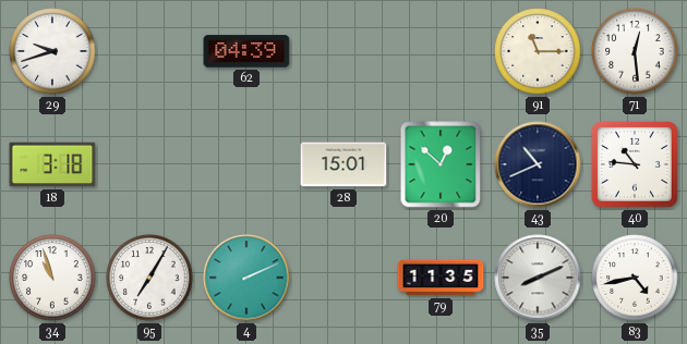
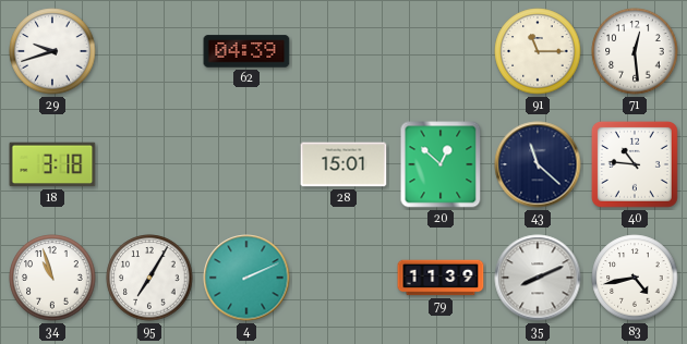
43: 10:41 -> 11:22
79: 11:35 -> 11:39
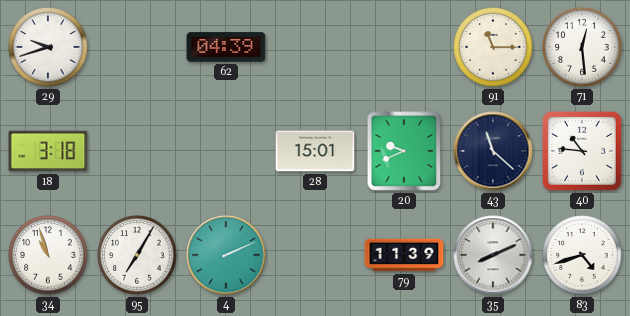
20: 12:52 -> 9:41
83: 4:43 -> 4:42
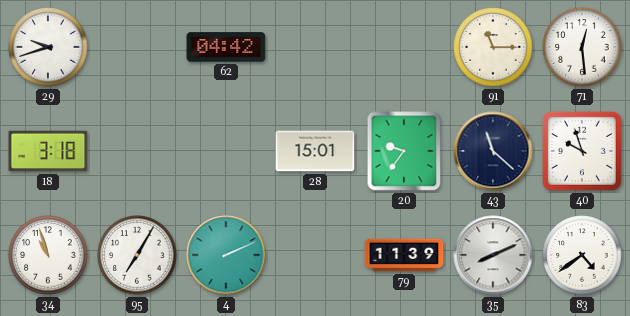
62: 04:39 -> 04:42
20: 9:41 -> 9:36
40: 10:46 -> 9:57
83: 4:42 -> 4:39
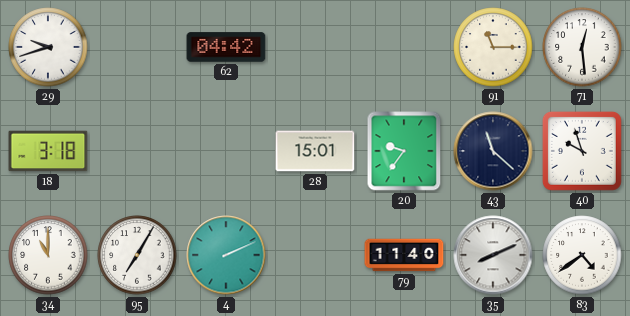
34: 10:57 -> 11:00
79: 11:39 -> 11:40
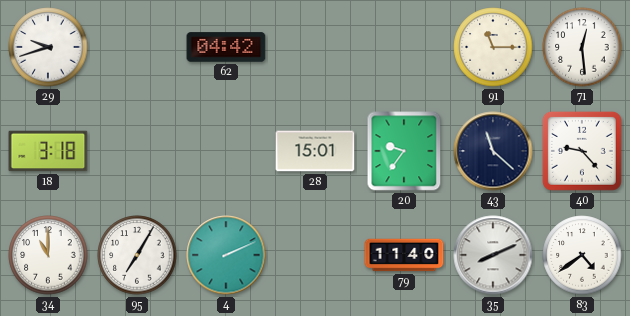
40: 9:57 -> 9:23
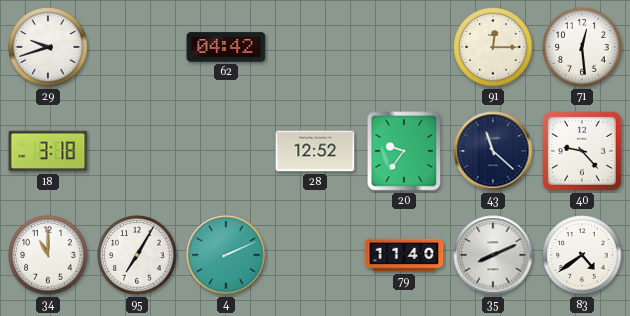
91: 11:15 -> 12:15
28: 15:01 -> 12:52
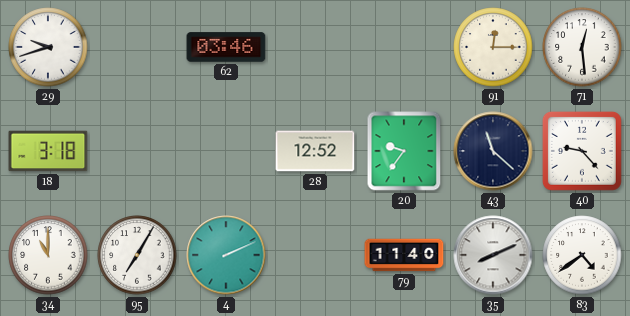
62: 04:42 -> 03:46
